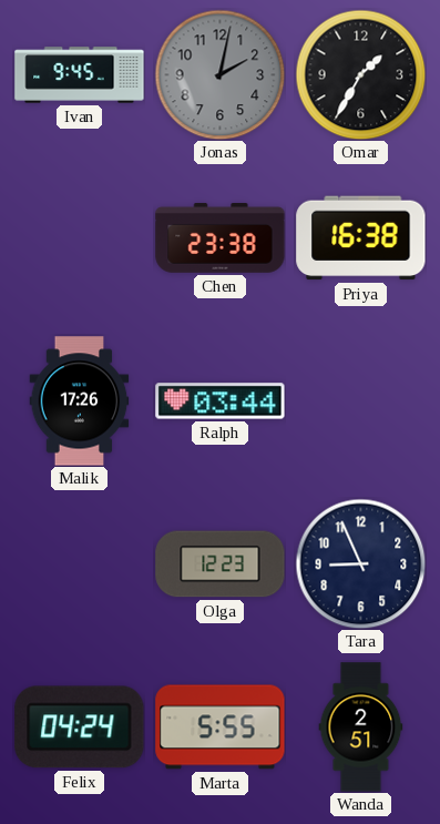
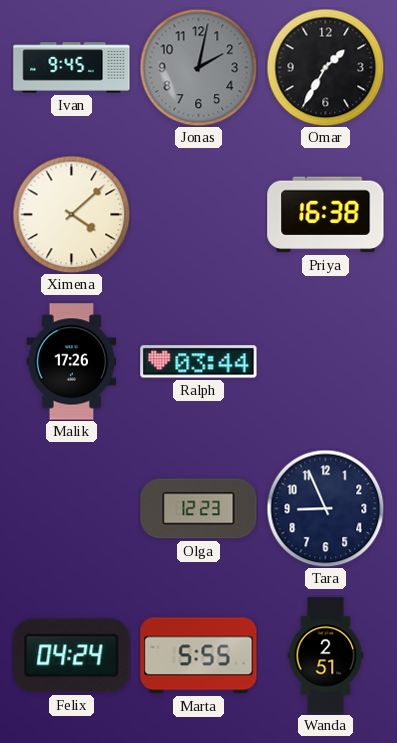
Ximena: none -> 4:08
Chen: 23:38 -> none
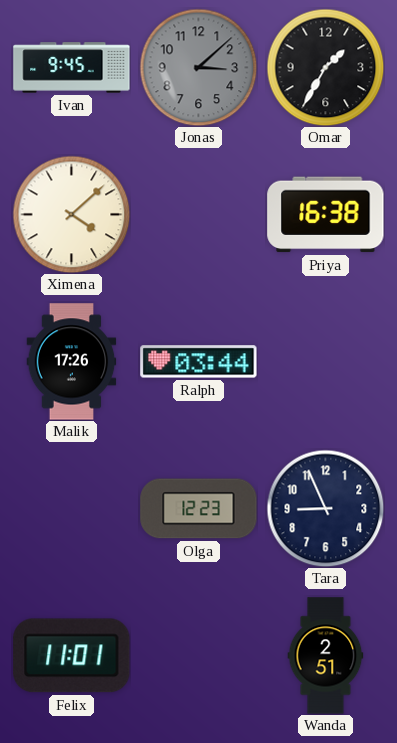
Jonas: 2:02 -> 3:08
Felix: 04:24 -> 11:01
Marta: 5:55 -> none
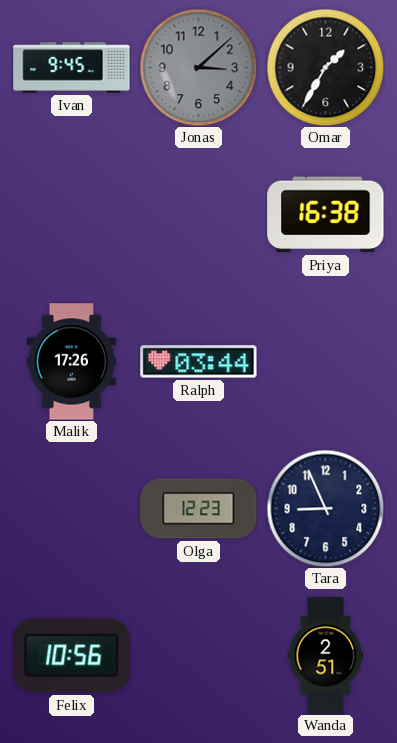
Ximena: 4:08 -> none
Felix: 11:01 -> 10:56
